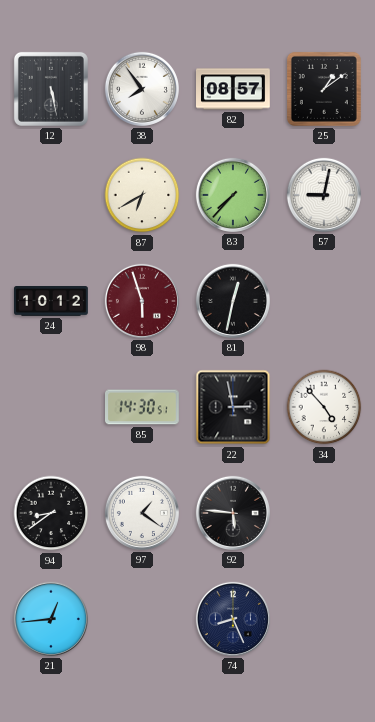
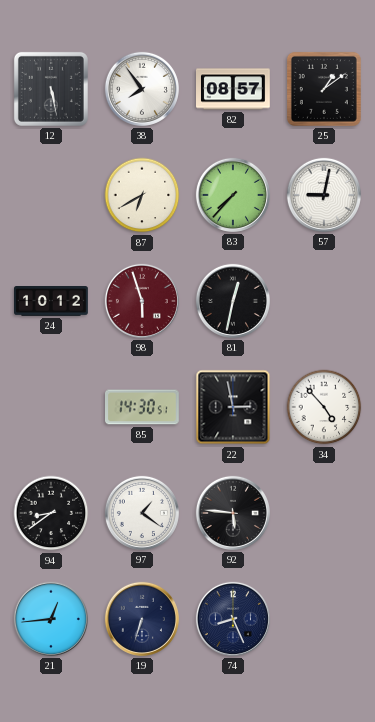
19: none -> 6:33
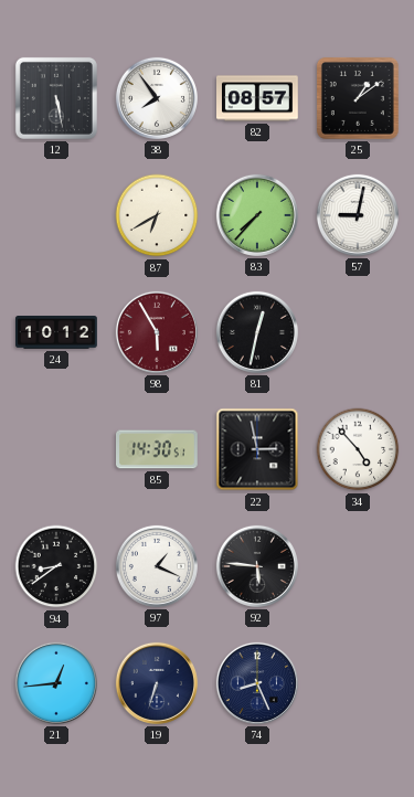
98: 5:57 -> 5:55
97: 1:21 -> 1:19
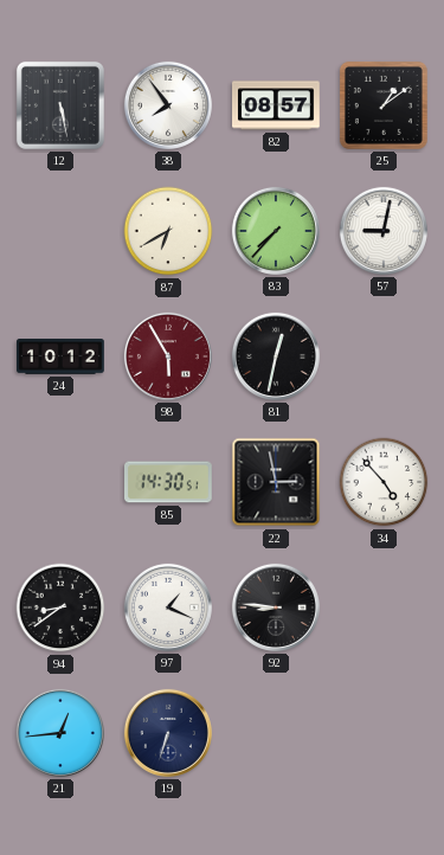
92: 5:46 -> 8:46
74: 8:26 -> none
